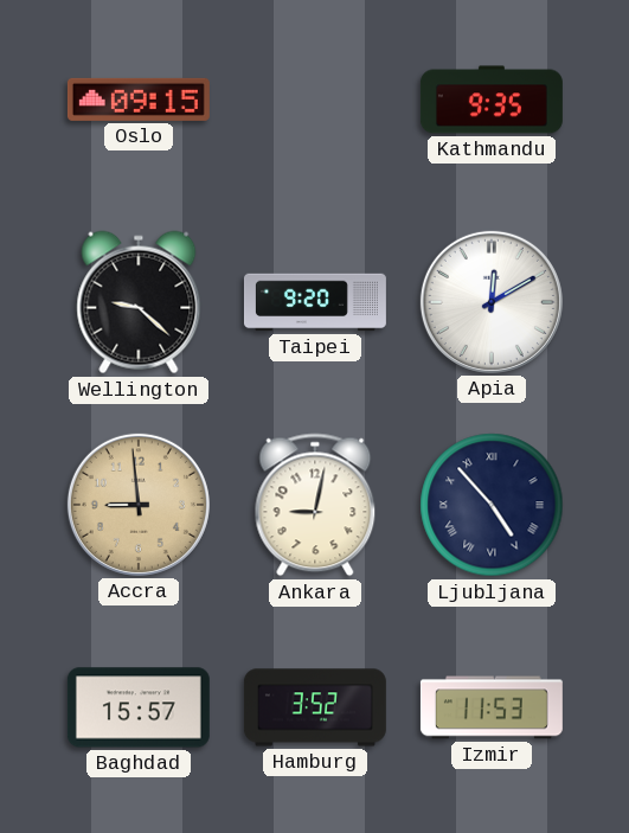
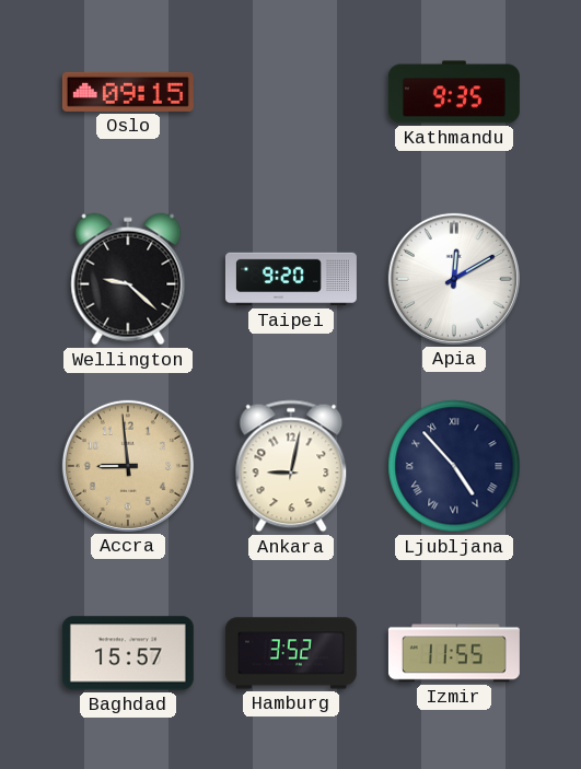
Izmir: 11:53 -> 11:55
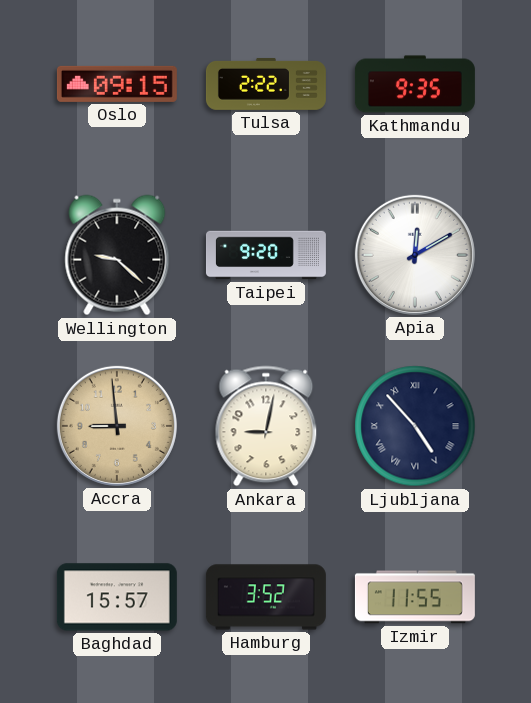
Tulsa: none -> 2:22
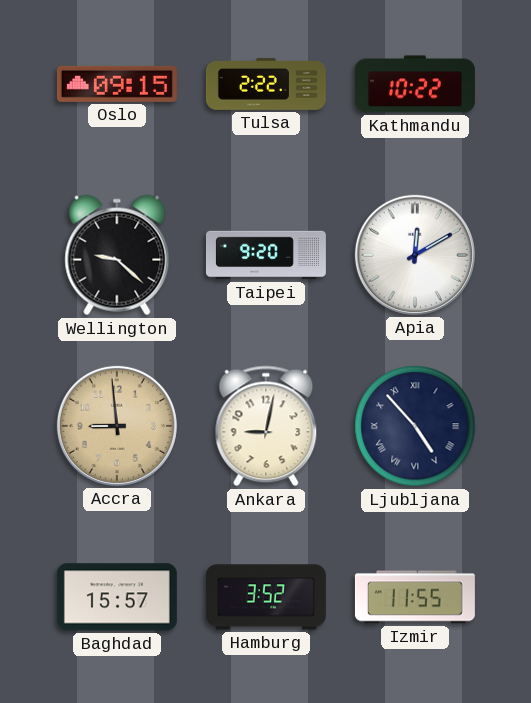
Kathmandu: 9:35 -> 10:22
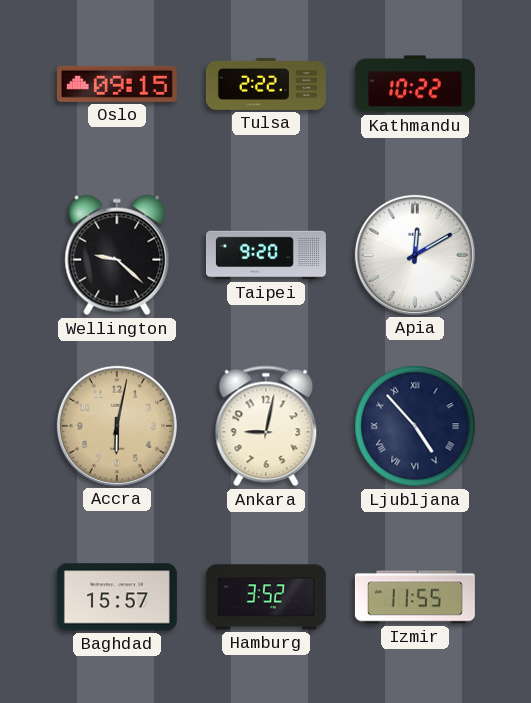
Accra: 8:59 -> 6:02
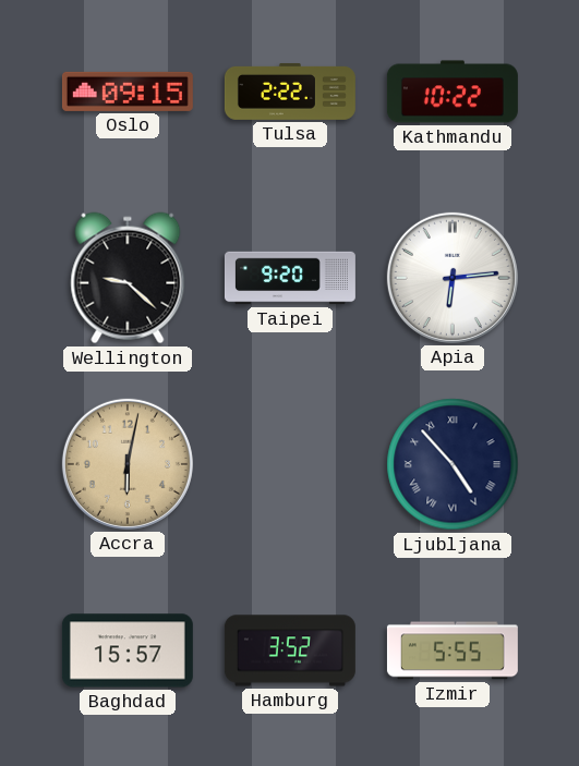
Apia: 12:10 -> 6:14
Ankara: 9:02 -> none
Izmir: 11:55 -> 5:55
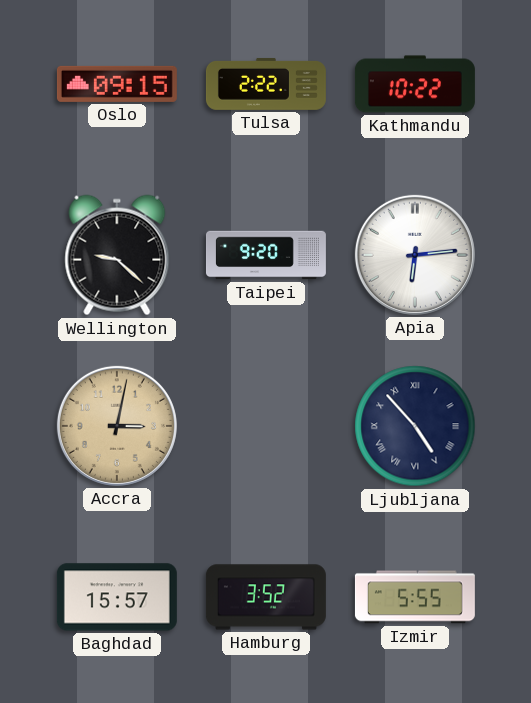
Accra: 6:02 -> 3:02
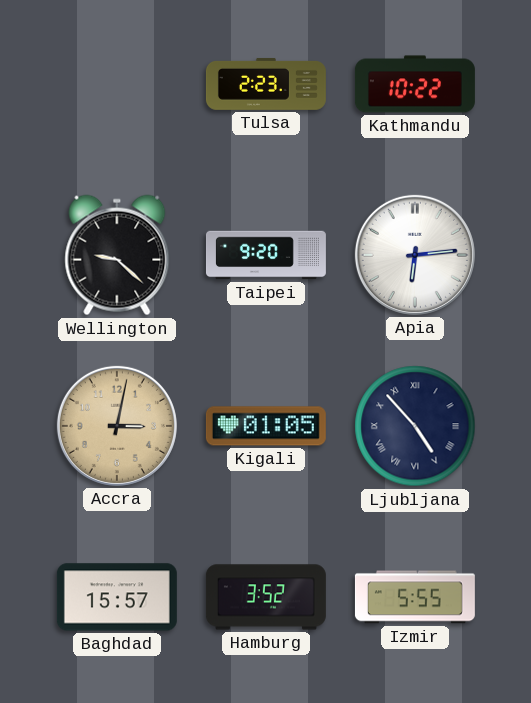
Oslo: 09:15 -> none
Tulsa: 2:22 -> 2:23
Kigali: none -> 01:05
